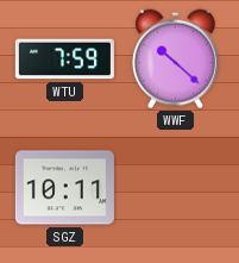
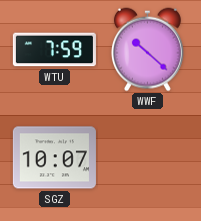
SGZ: 10:11 -> 10:07
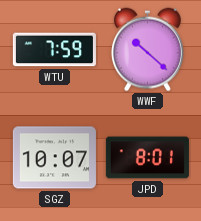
JPD: none -> 8:01
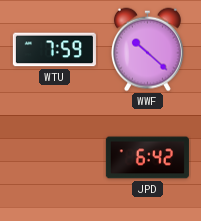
SGZ: 10:07 -> none
JPD: 8:01 -> 6:42
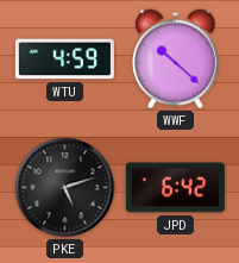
WTU: 7:59 -> 4:59
PKE: none -> 5:12
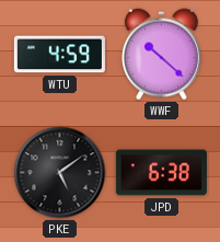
PKE: 5:12 -> 5:09
JPD: 6:42 -> 6:38
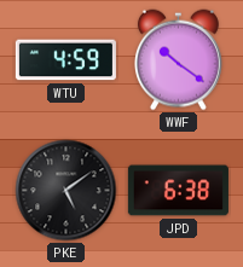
WWF: 10:22 -> 10:21
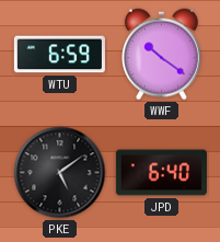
WTU: 4:59 -> 6:59
JPD: 6:38 -> 6:40
